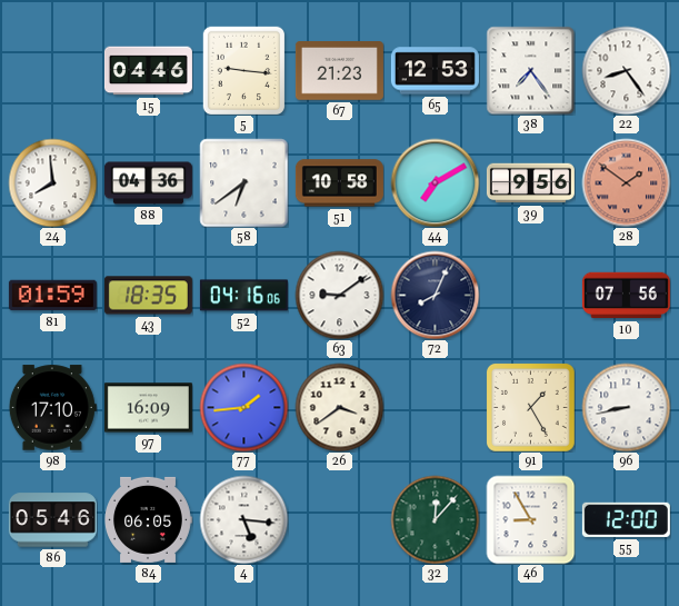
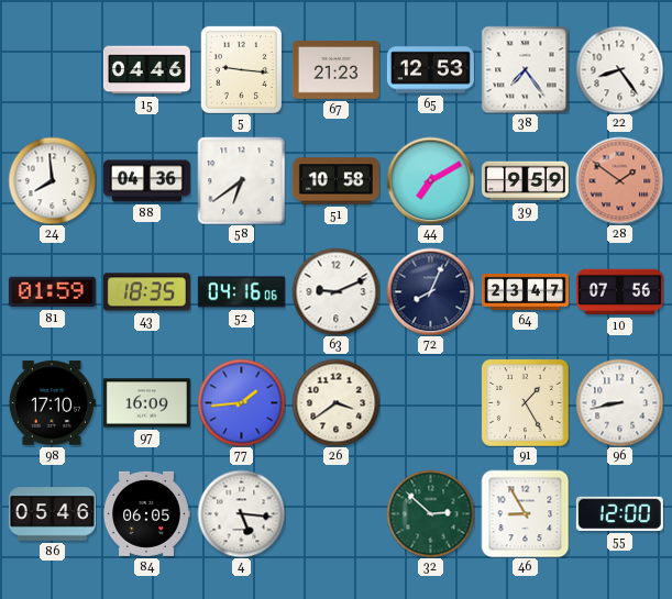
39: 9:56 -> 9:59
63: 9:09 -> 9:11
64: none -> 23:47
32: 12:07 -> 2:52
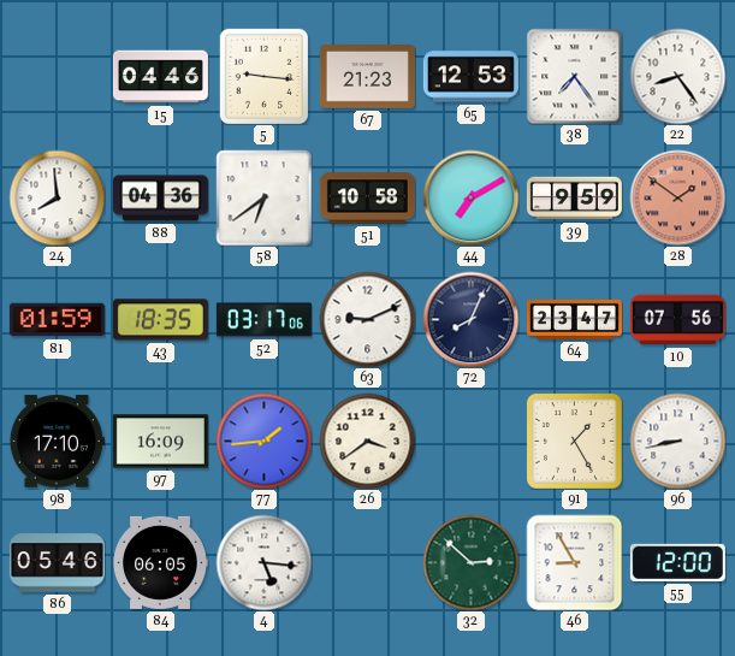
52: 04:16 -> 03:17
